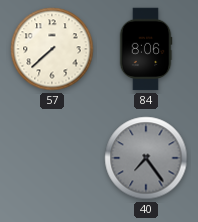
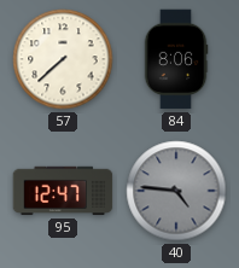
95: none -> 12:47
40: 7:24 -> 4:46
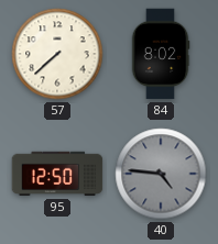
84: 8:06 -> 8:02
95: 12:47 -> 12:50
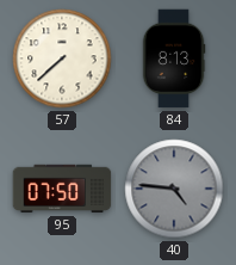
84: 8:02 -> 8:13
95: 12:50 -> 07:50
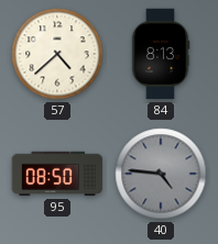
57: 7:38 -> 4:38
95: 07:50 -> 08:50
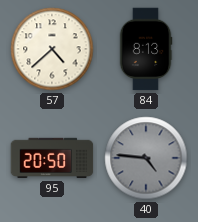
95: 08:50 -> 20:50
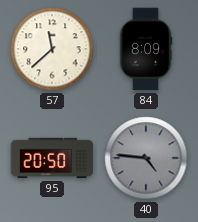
57: 4:38 -> 11:38
84: 8:13 -> 8:09
